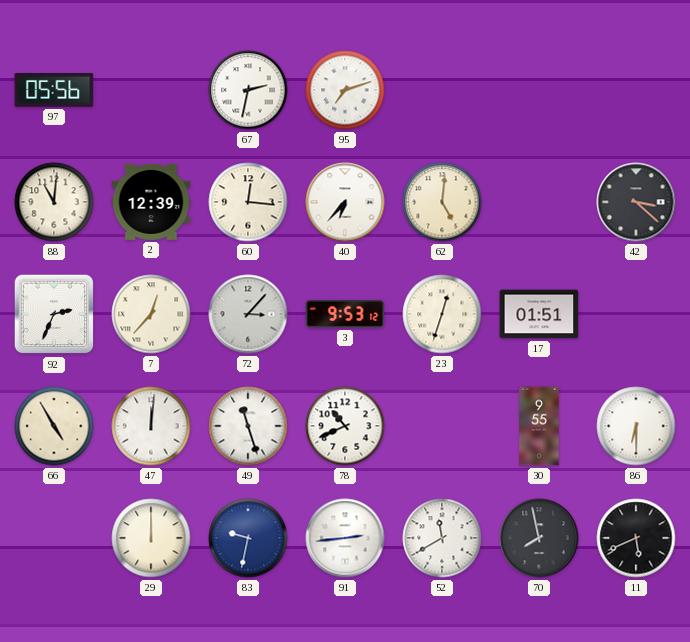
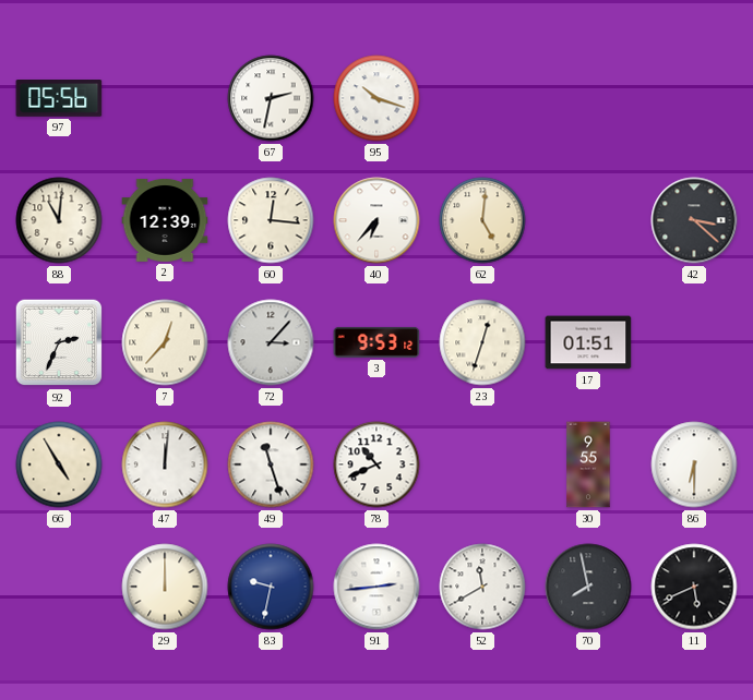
95: 7:12 -> 10:18
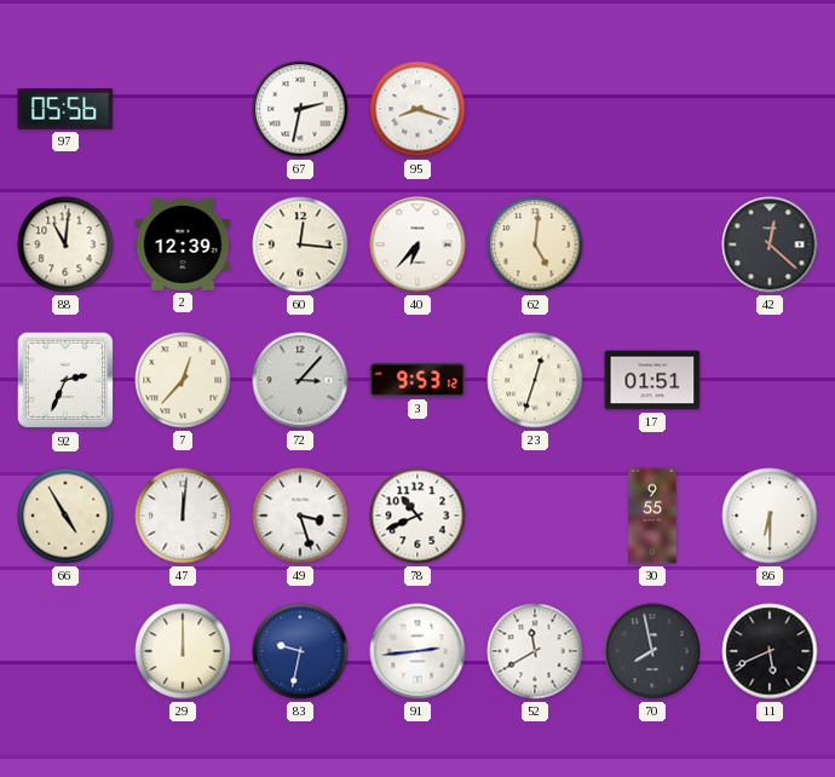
95: 10:18 -> 8:18
42: 3:22 -> 12:22
49: 11:27 -> 3:27
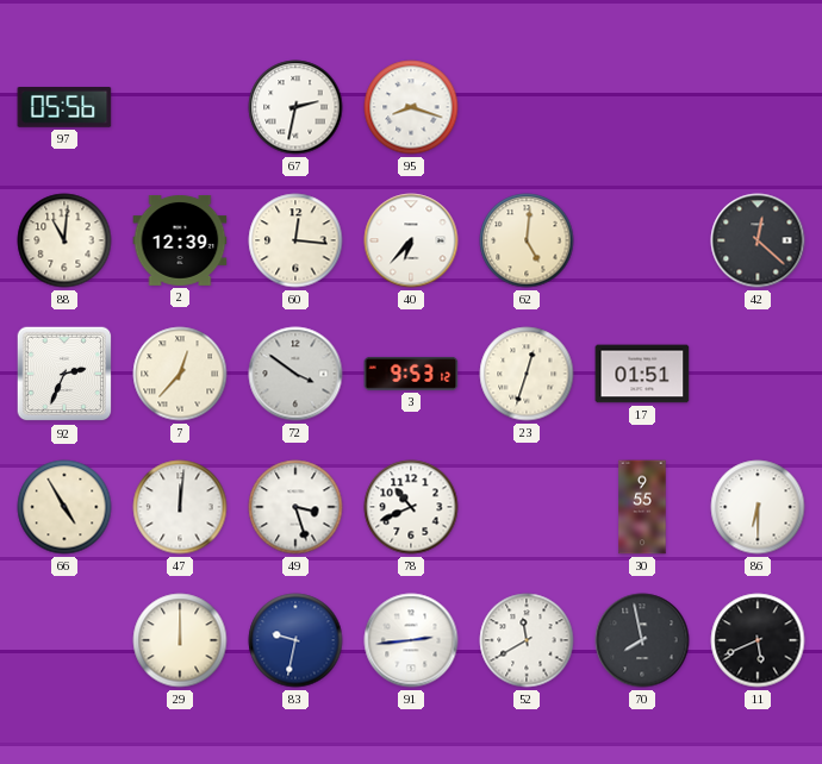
72: 3:07 -> 3:51
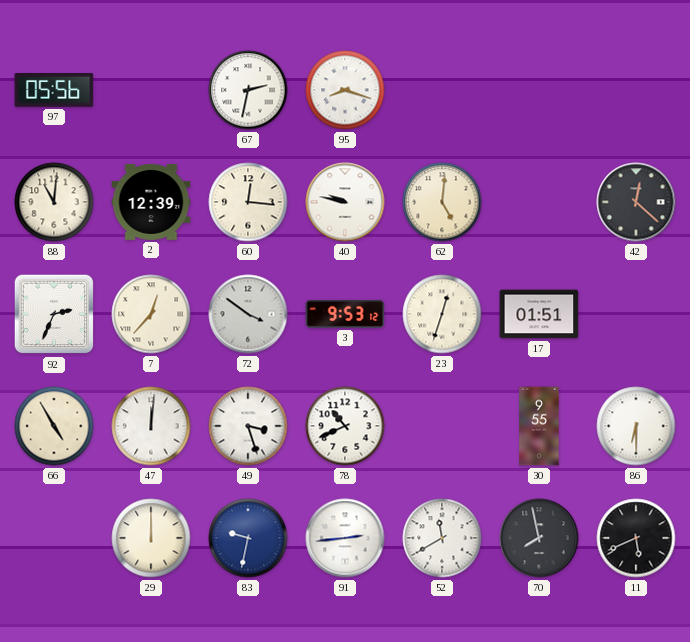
40: 6:37 -> 9:47
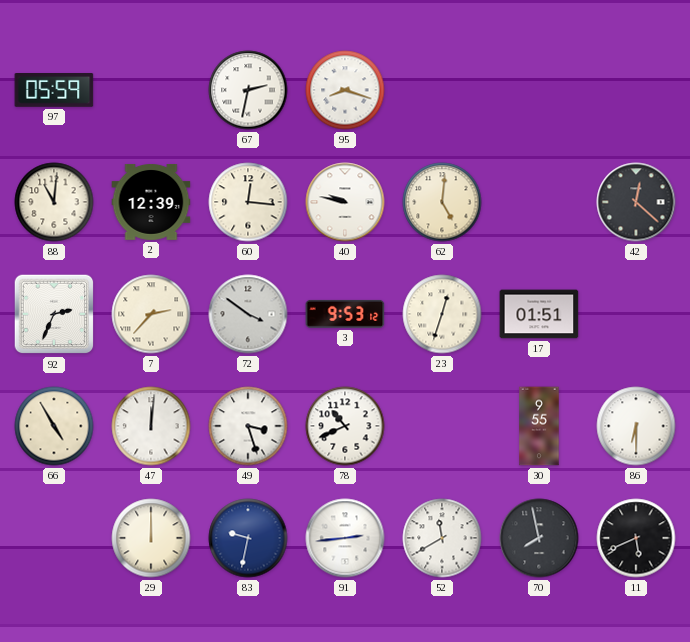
97: 05:56 -> 05:59
7: 12:37 -> 2:37
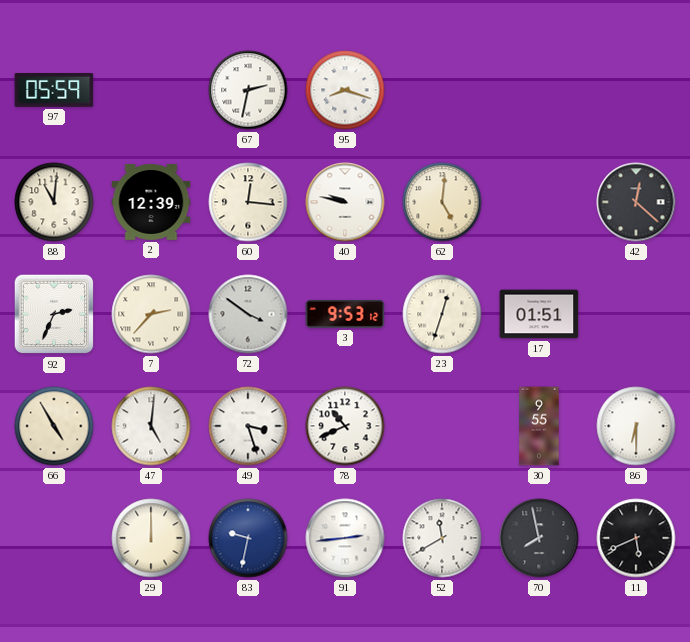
47: 12:01 -> 5:01
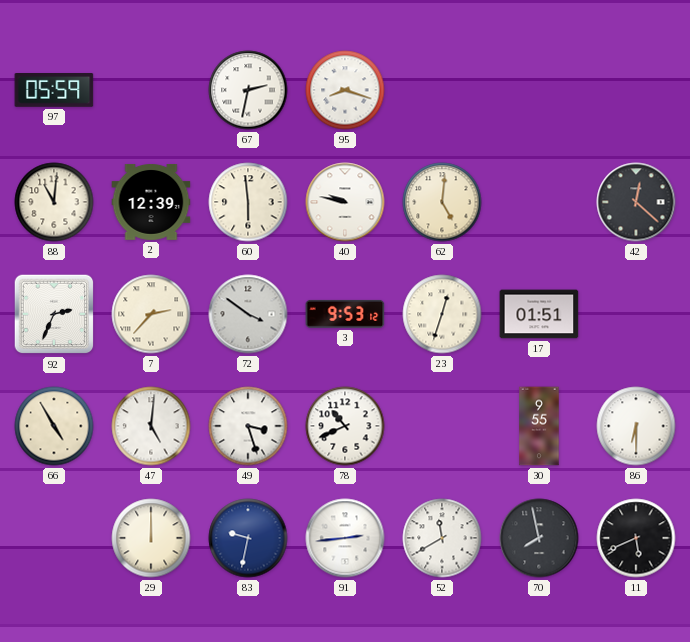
60: 12:16 -> 5:59
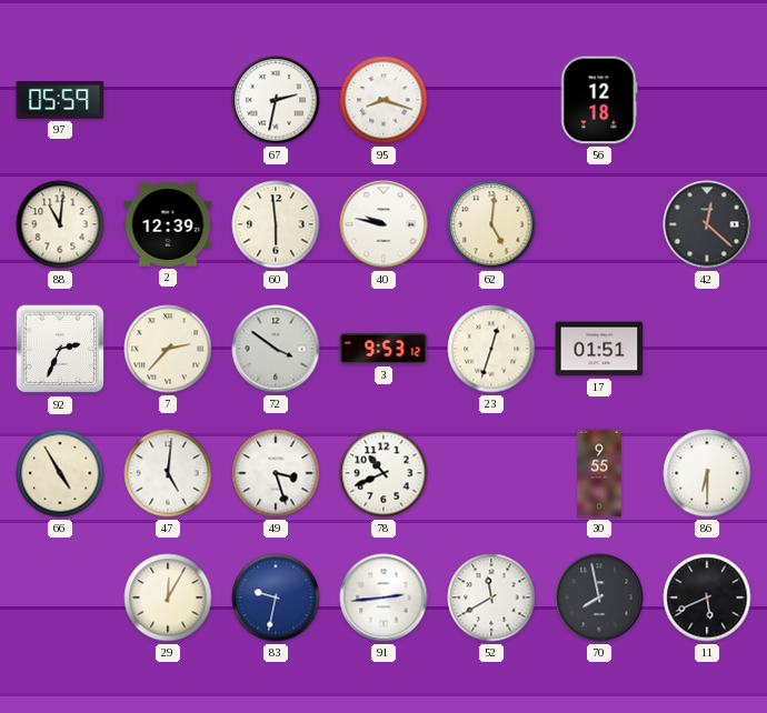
56: none -> 12:18
29: 12:00 -> 12:05
